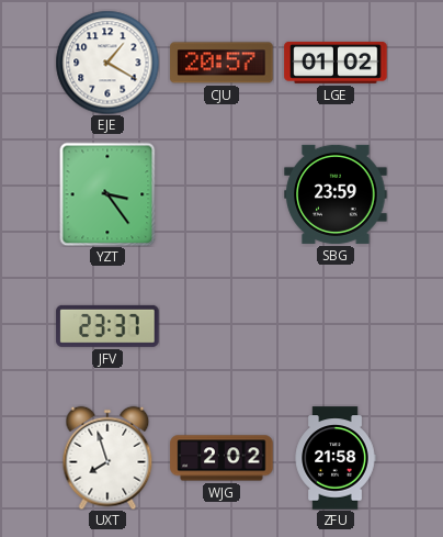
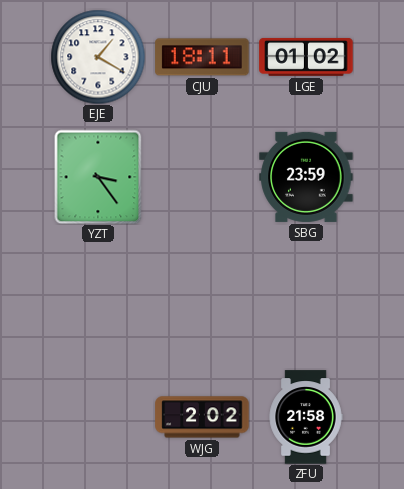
CJU: 20:57 -> 18:11
JFV: 23:37 -> none
UXT: 7:57 -> none
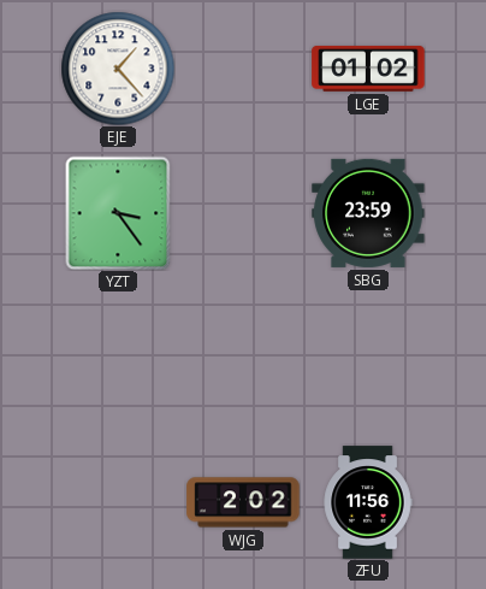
EJE: 1:20 -> 1:23
CJU: 18:11 -> none
ZFU: 21:58 -> 11:56
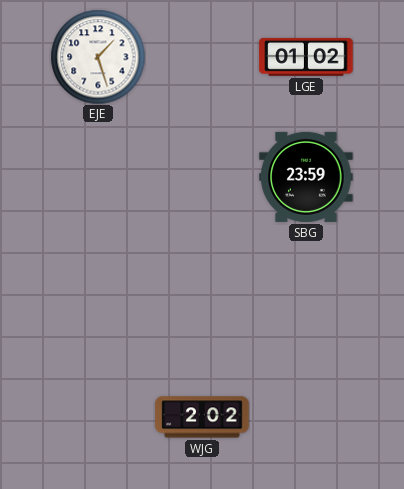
EJE: 1:23 -> 1:27
YZT: 3:24 -> none
ZFU: 11:56 -> none
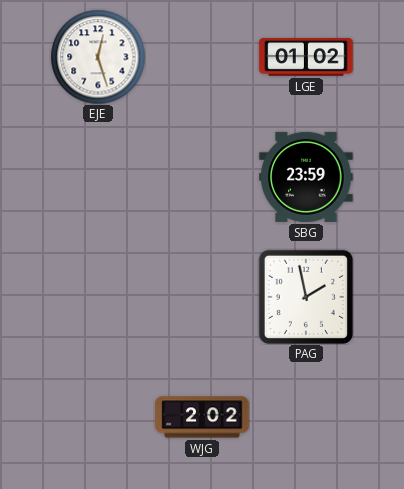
EJE: 1:27 -> 12:27
PAG: none -> 1:58
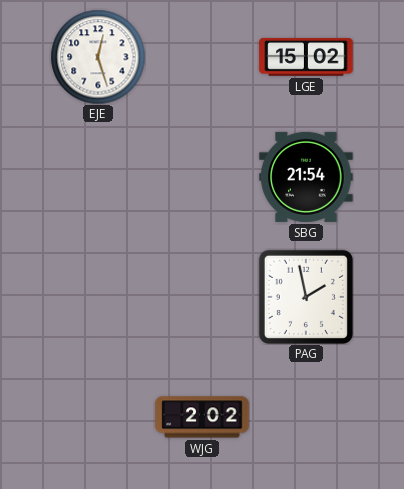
LGE: 01:02 -> 15:02
SBG: 23:59 -> 21:54
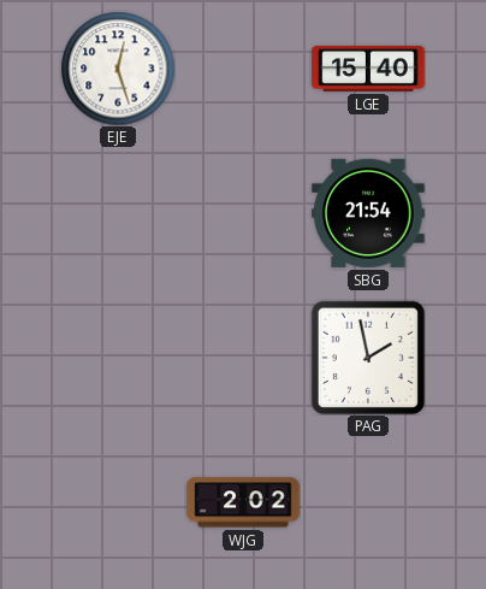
LGE: 15:02 -> 15:40
